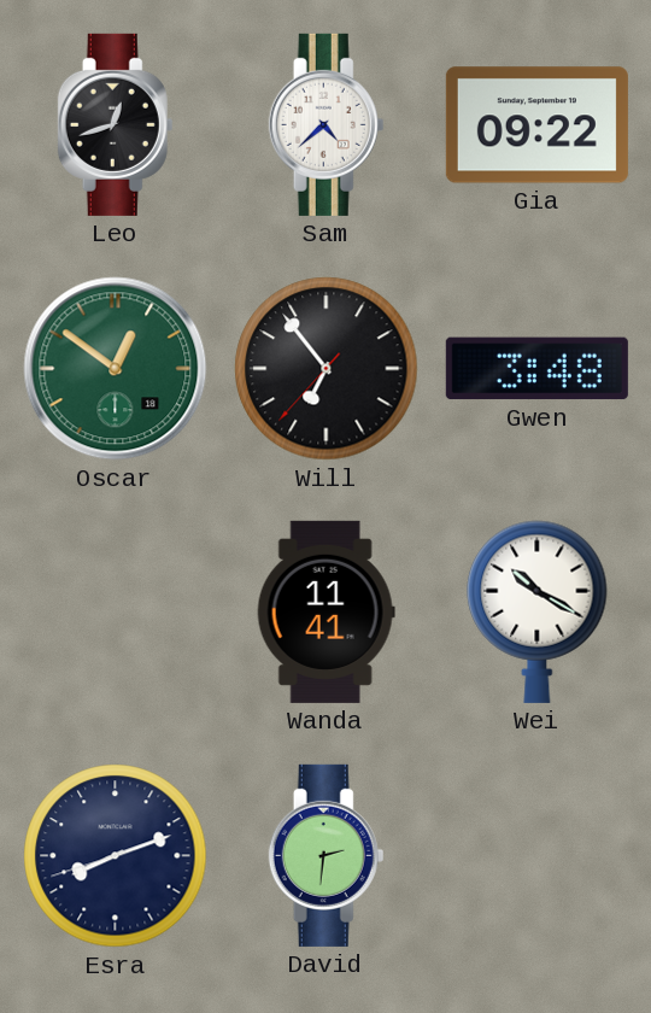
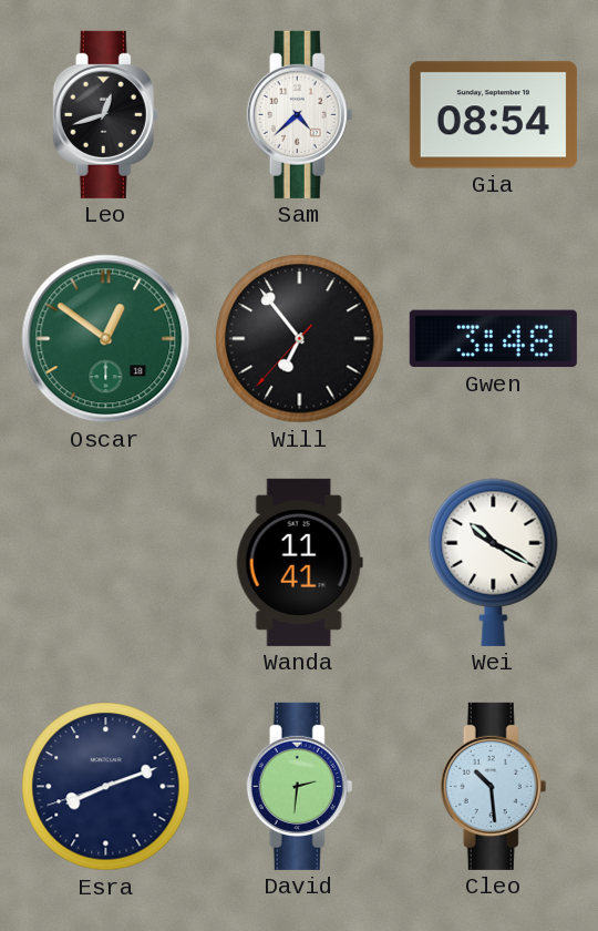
Gia: 09:22 -> 08:54
Cleo: none -> 10:29
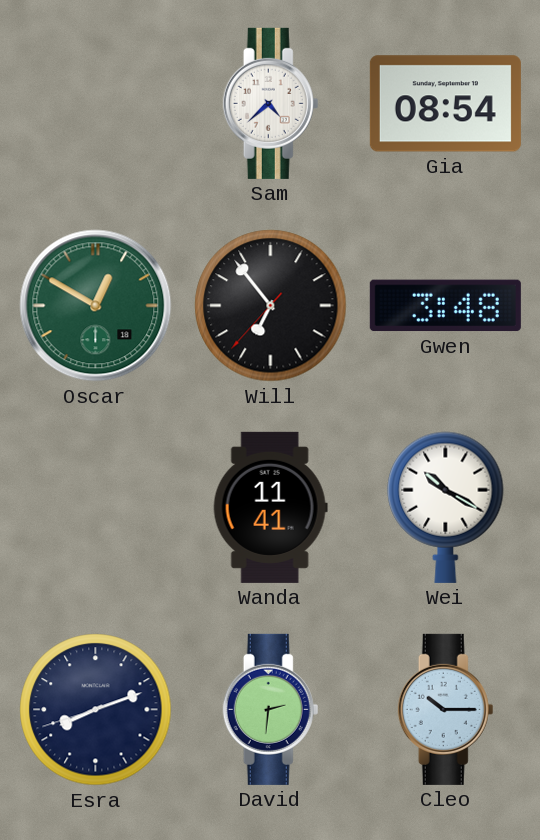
Leo: 12:42 -> none
Oscar: 12:51 -> 12:50
Cleo: 10:29 -> 10:15
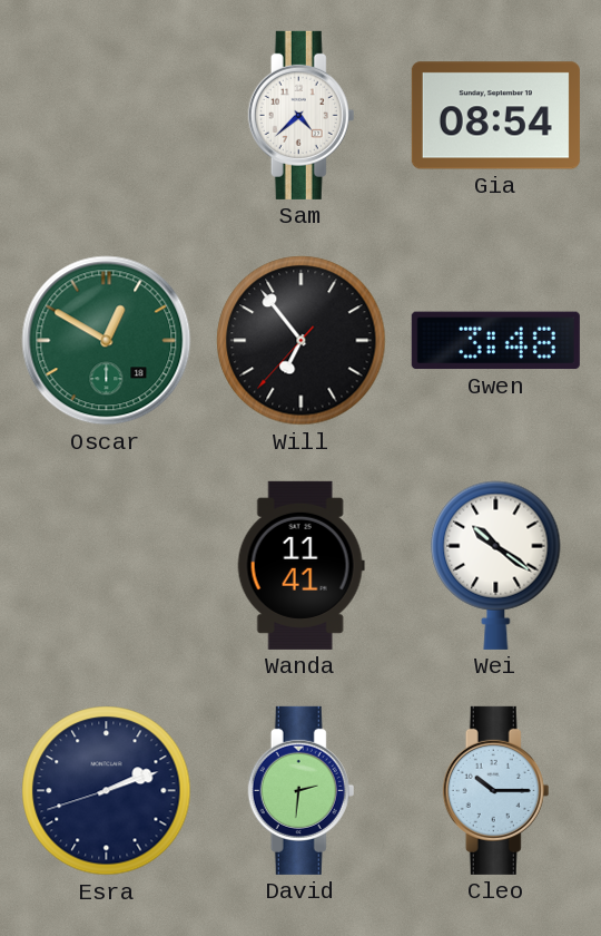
Wei: 10:20 -> 10:21
Esra: 8:11 -> 2:11
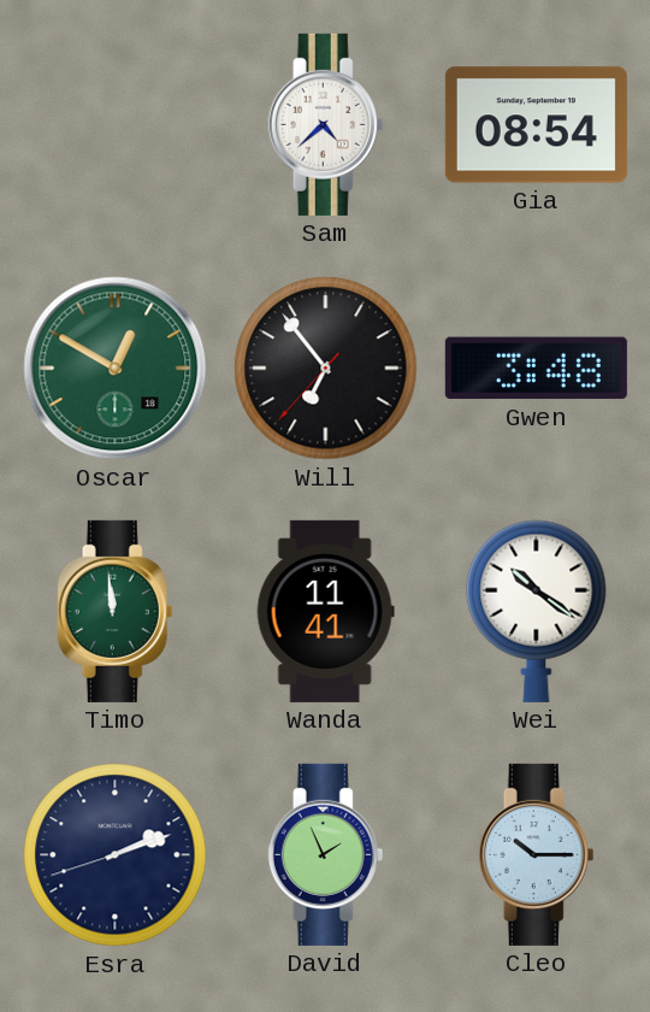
Timo: none -> 11:59
David: 2:31 -> 1:56
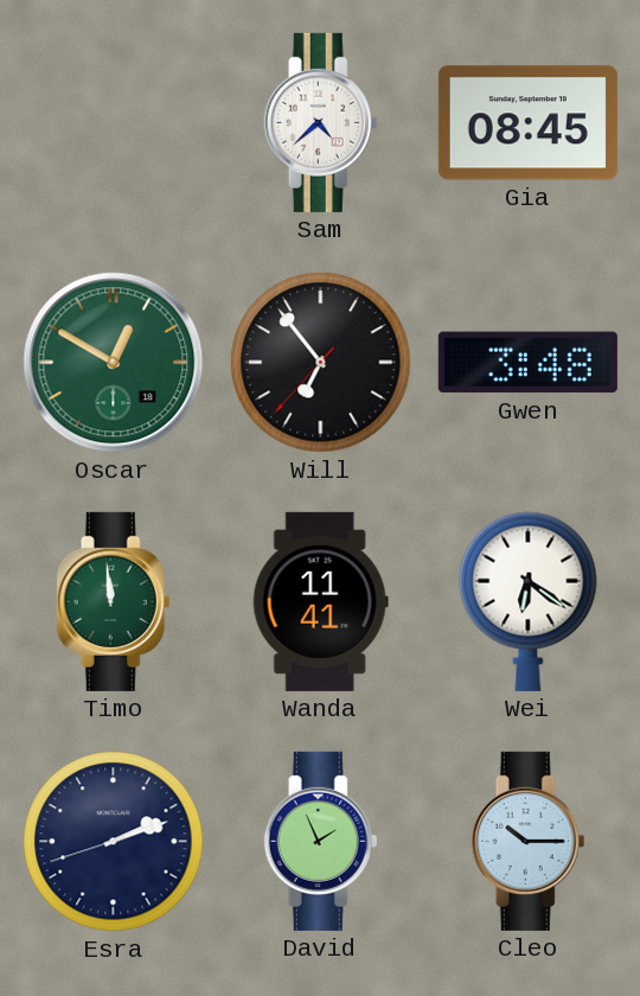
Gia: 08:54 -> 08:45
Wei: 10:21 -> 6:21
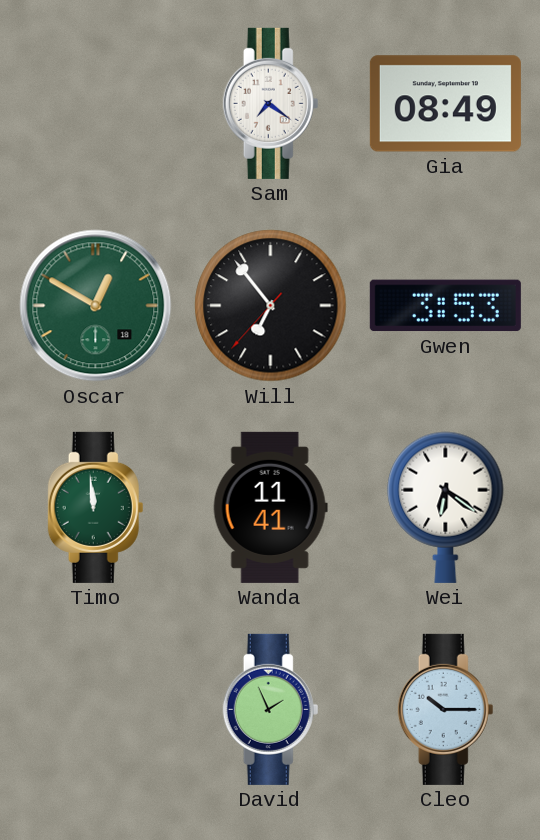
Sam: 4:38 -> 7:21
Gia: 08:45 -> 08:49
Gwen: 3:48 -> 3:53
Esra: 2:11 -> none
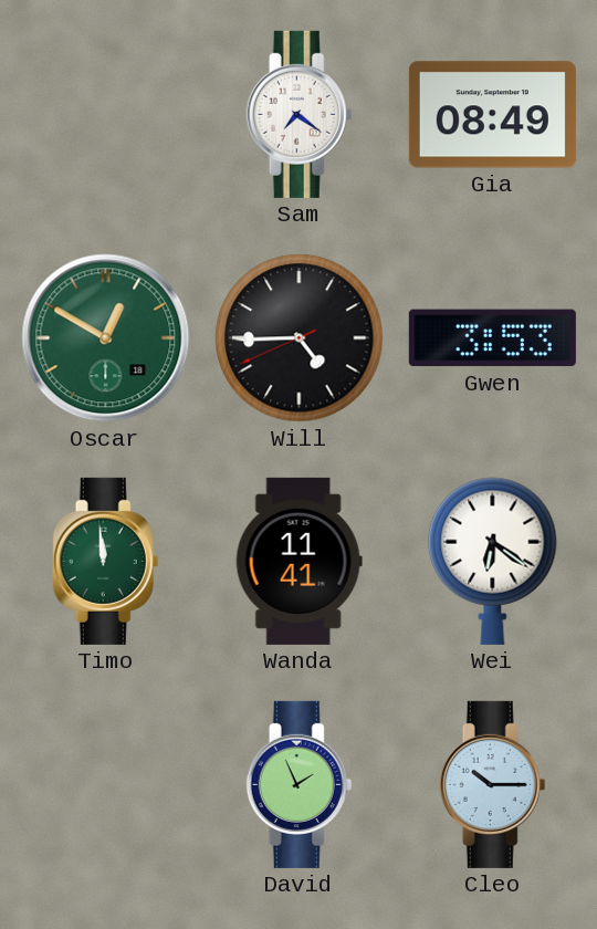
Will: 6:53 -> 4:44
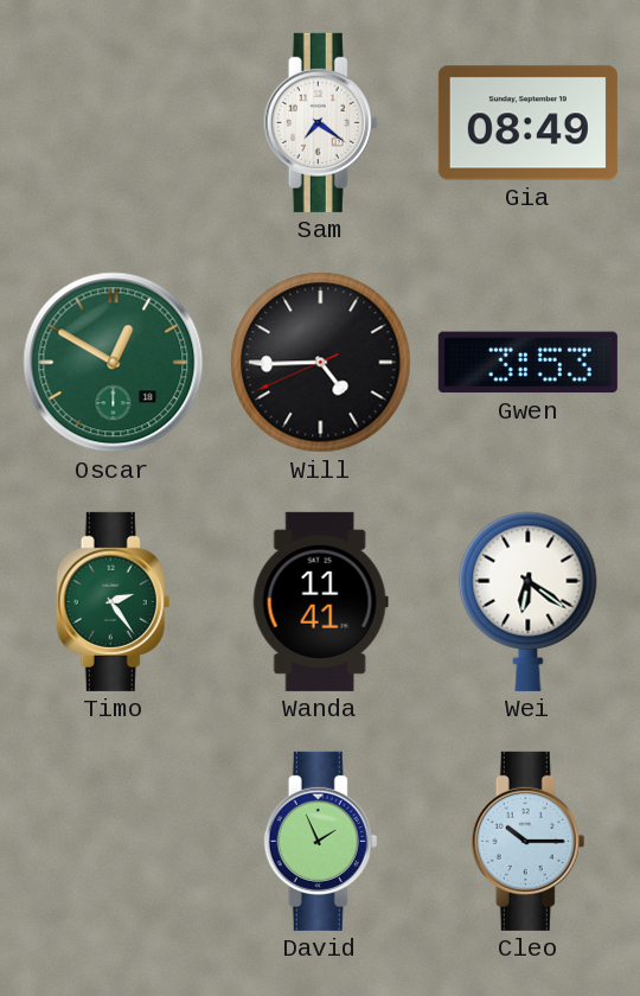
Timo: 11:59 -> 2:24
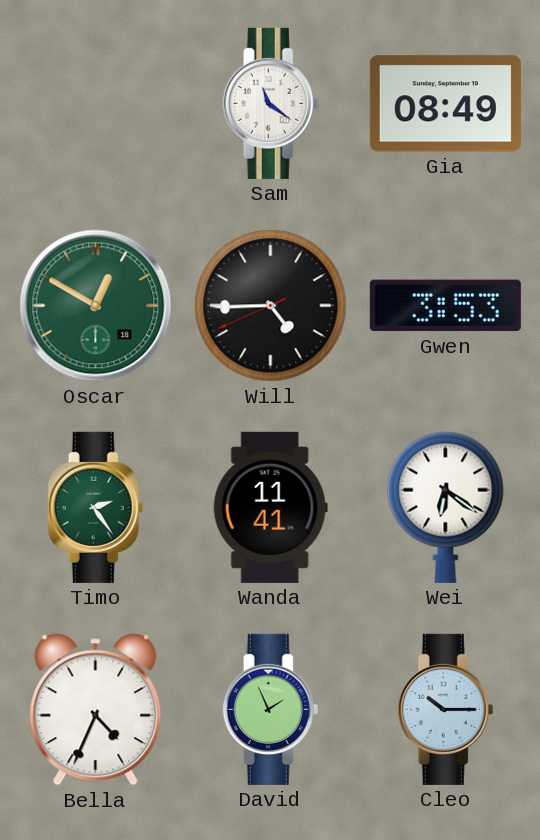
Sam: 7:21 -> 11:21
Bella: none -> 4:34
